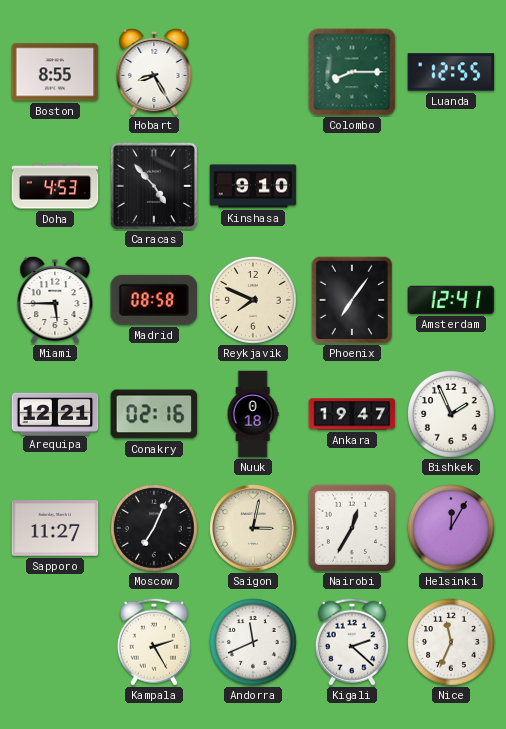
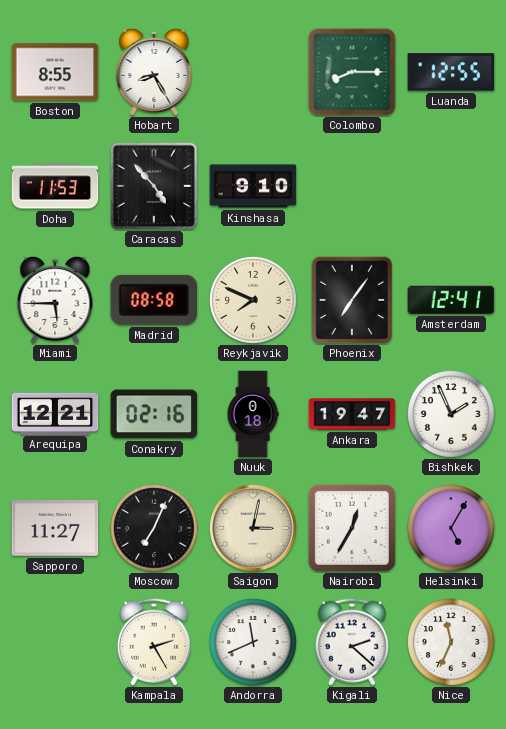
Doha: 4:53 -> 11:53
Helsinki: 12:05 -> 5:05
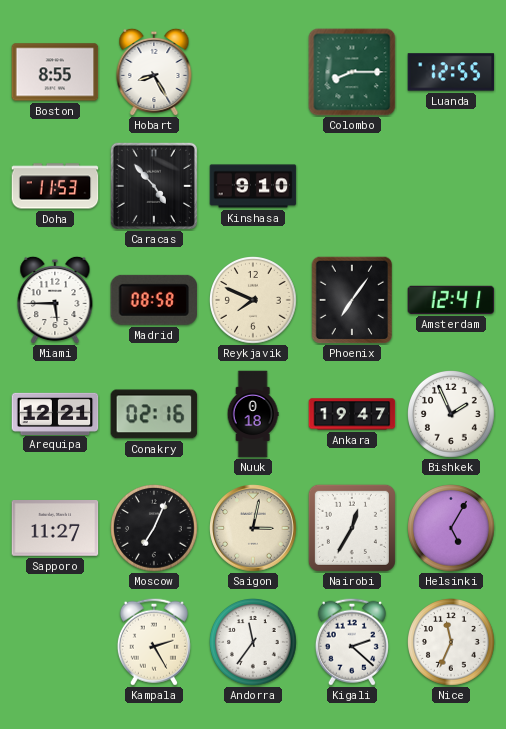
Andorra: 11:41 -> 11:36
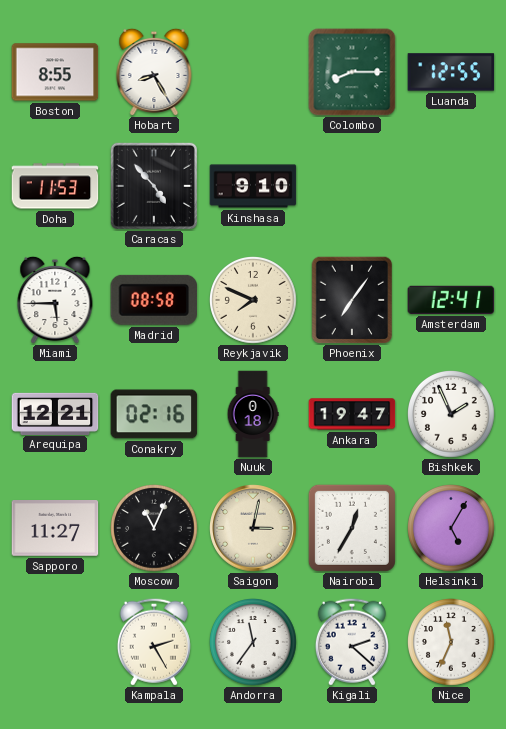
Moscow: 7:04 -> 11:04
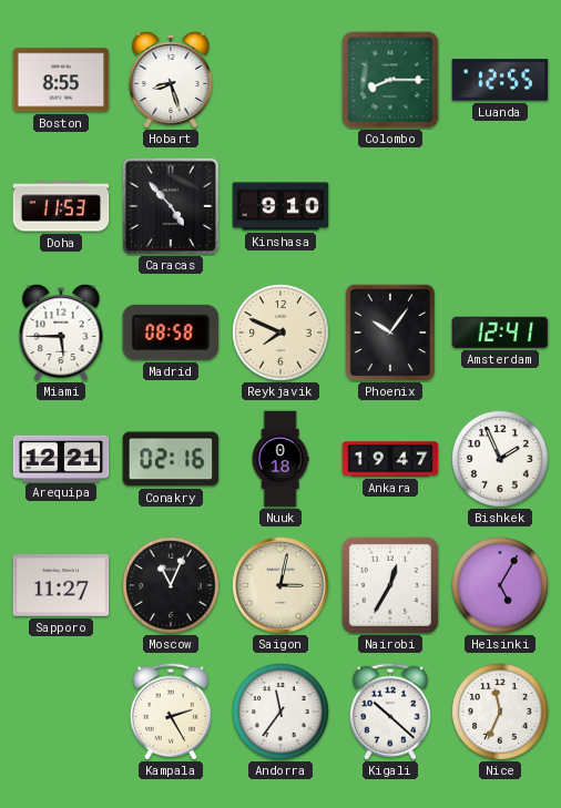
Hobart: 8:25 -> 8:27
Phoenix: 7:06 -> 10:06
Kigali: 2:22 -> 10:22
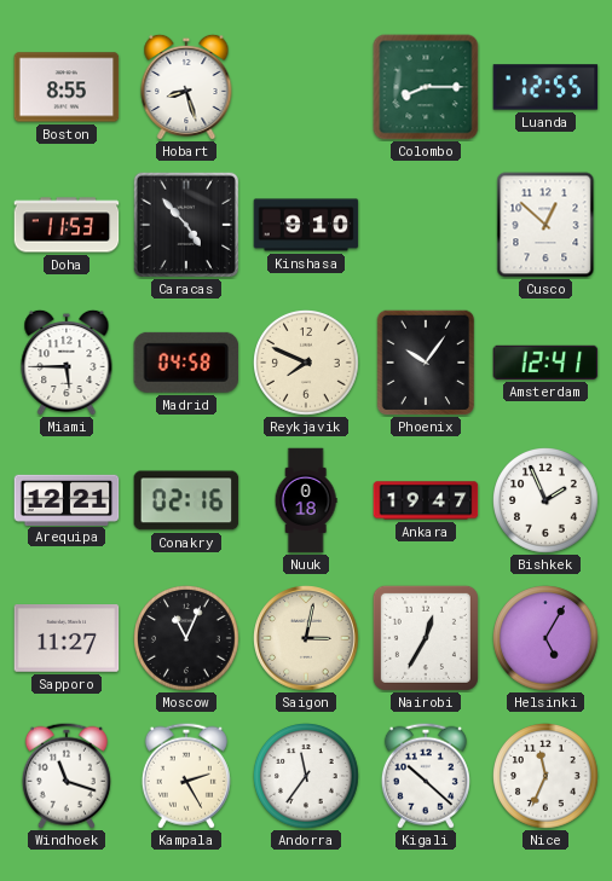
Cusco: none -> 12:52
Madrid: 08:58 -> 04:58
Windhoek: none -> 11:18
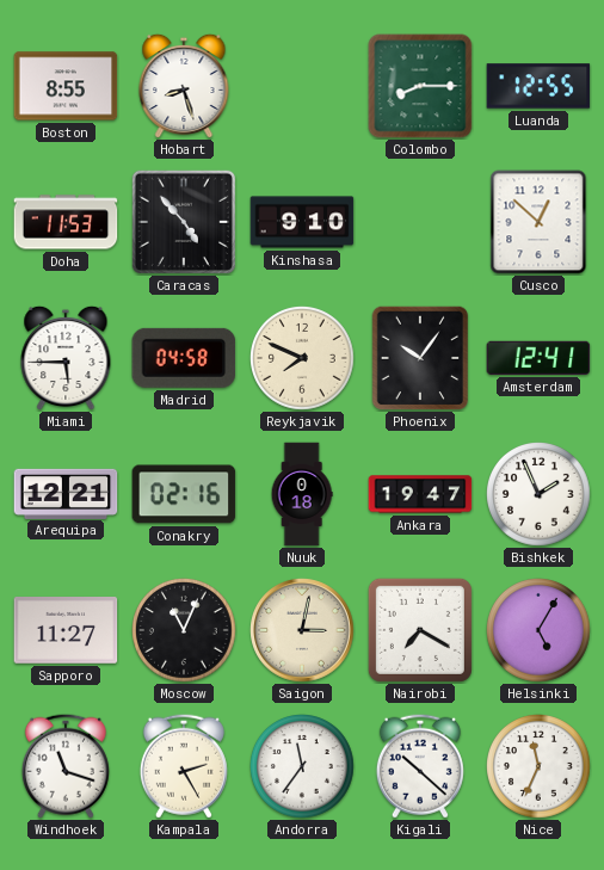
Nairobi: 12:35 -> 7:20
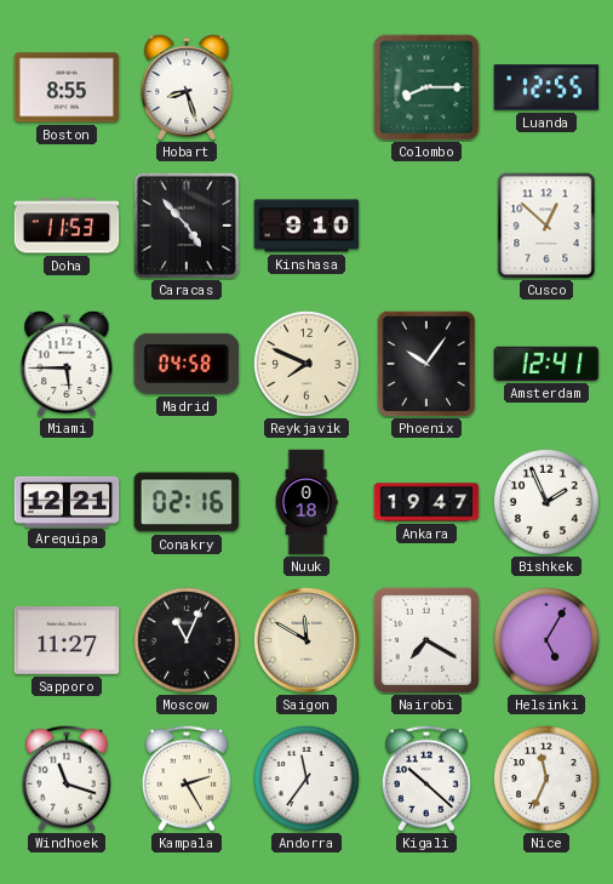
Saigon: 3:02 -> 11:50
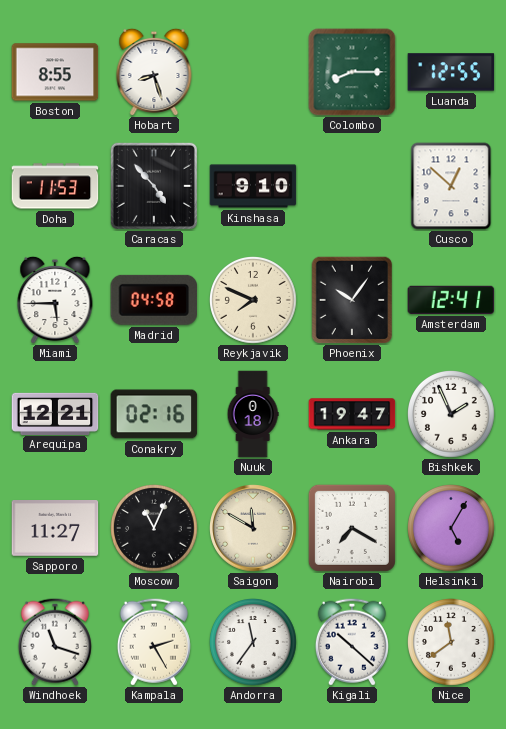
Nice: 11:34 -> 11:39
